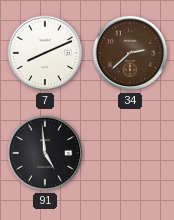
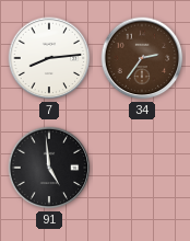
7: 8:11 -> 8:14
34: 2:38 -> 2:36
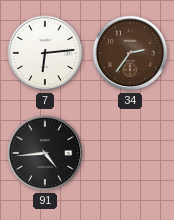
7: 8:14 -> 6:14
91: 4:59 -> 4:44
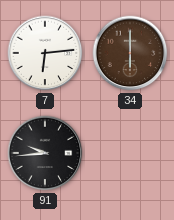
34: 2:36 -> 6:00
91: 4:44 -> 9:44
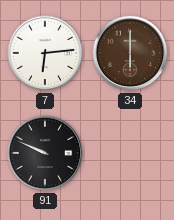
91: 9:44 -> 9:49
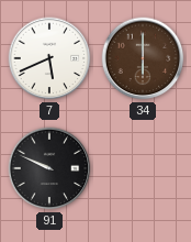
7: 6:14 -> 5:41
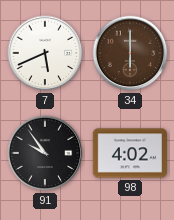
91: 9:49 -> 9:54
98: none -> 4:02
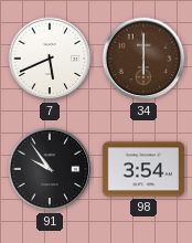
98: 4:02 -> 3:54
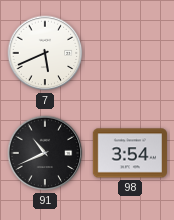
34: 6:00 -> none
91: 9:54 -> 10:41
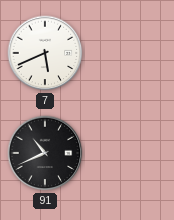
98: 3:54 -> none
